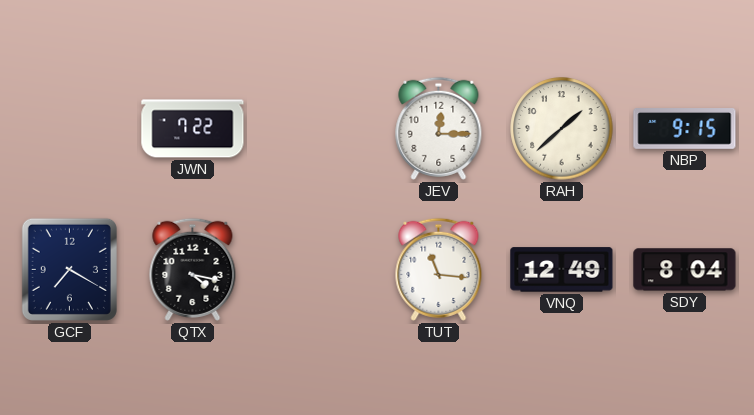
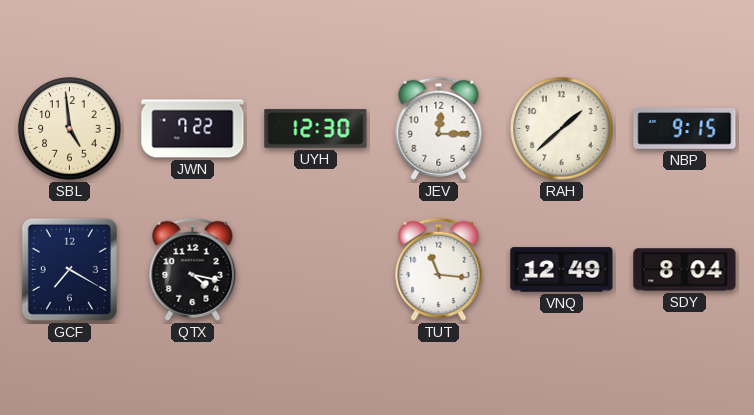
SBL: none -> 4:59
UYH: none -> 12:30
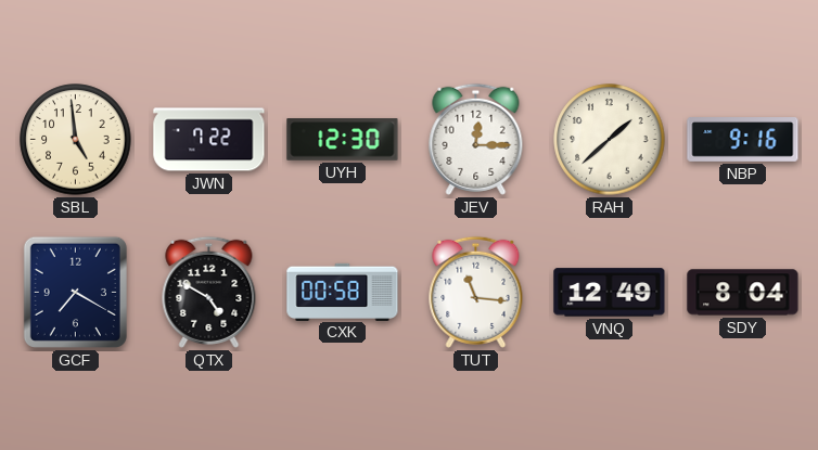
NBP: 9:15 -> 9:16
QTX: 4:17 -> 4:50
CXK: none -> 00:58
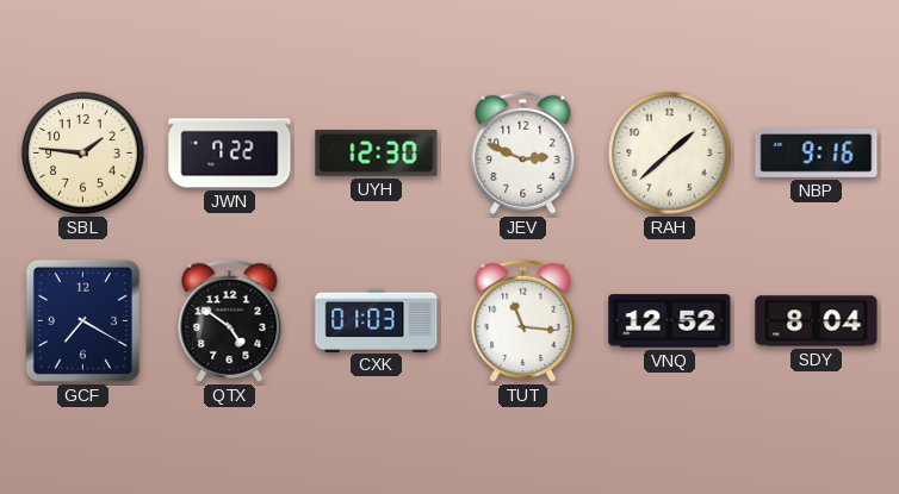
SBL: 4:59 -> 1:46
JEV: 12:15 -> 2:49
QTX: 4:50 -> 4:51
CXK: 00:58 -> 01:03
VNQ: 12:49 -> 12:52
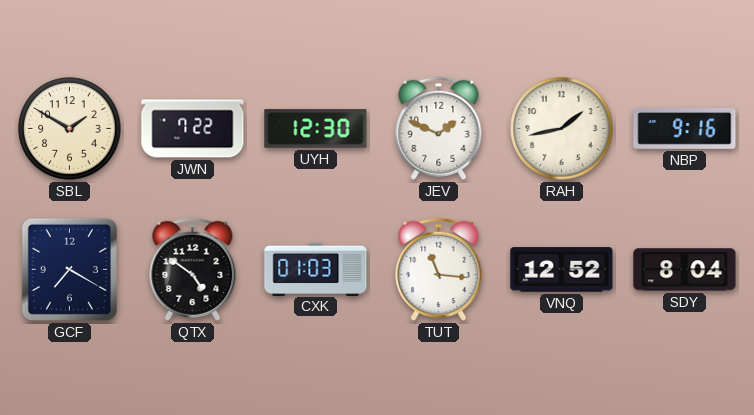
SBL: 1:46 -> 1:50
JEV: 2:49 -> 1:49
RAH: 1:38 -> 1:43
